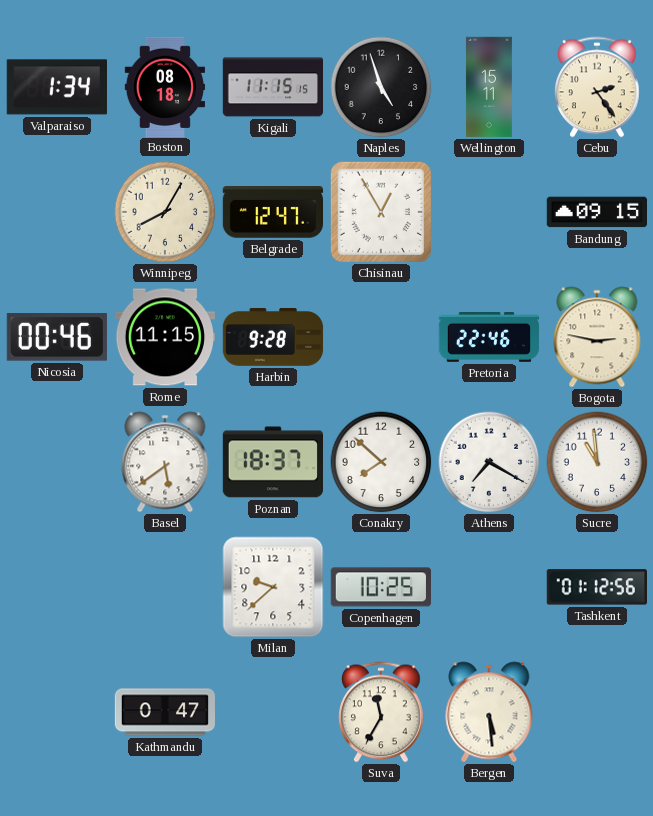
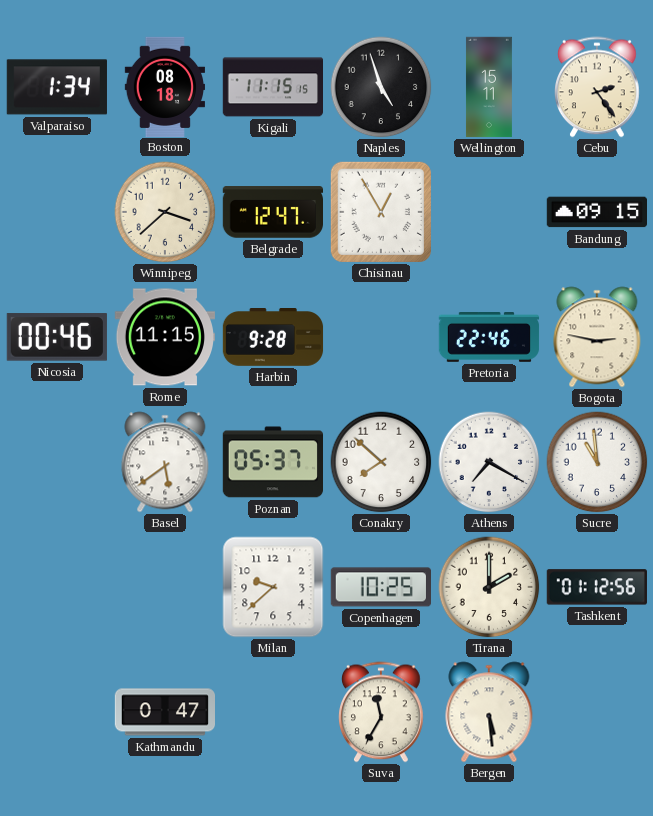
Winnipeg: 8:05 -> 3:38
Poznan: 18:37 -> 05:37
Tirana: none -> 2:00
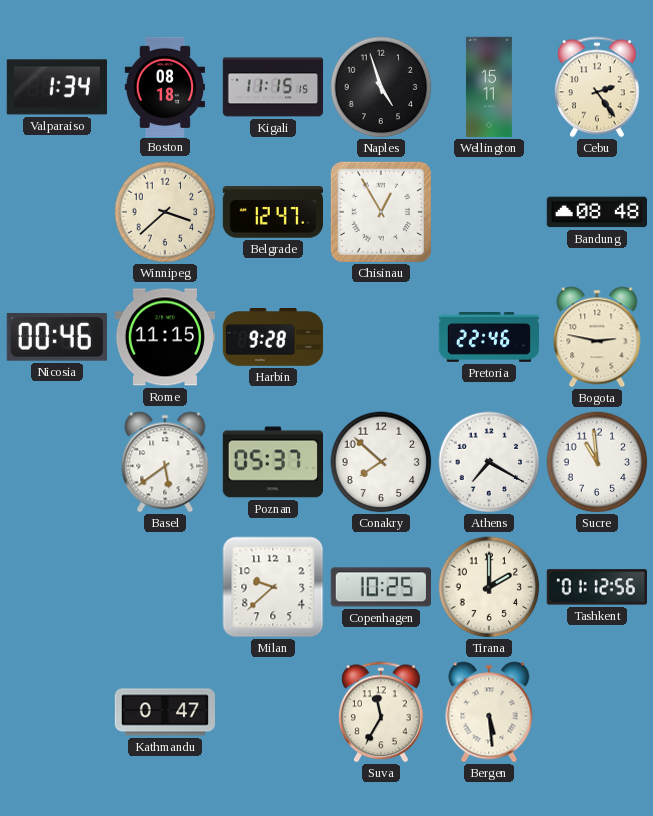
Bandung: 09:15 -> 08:48
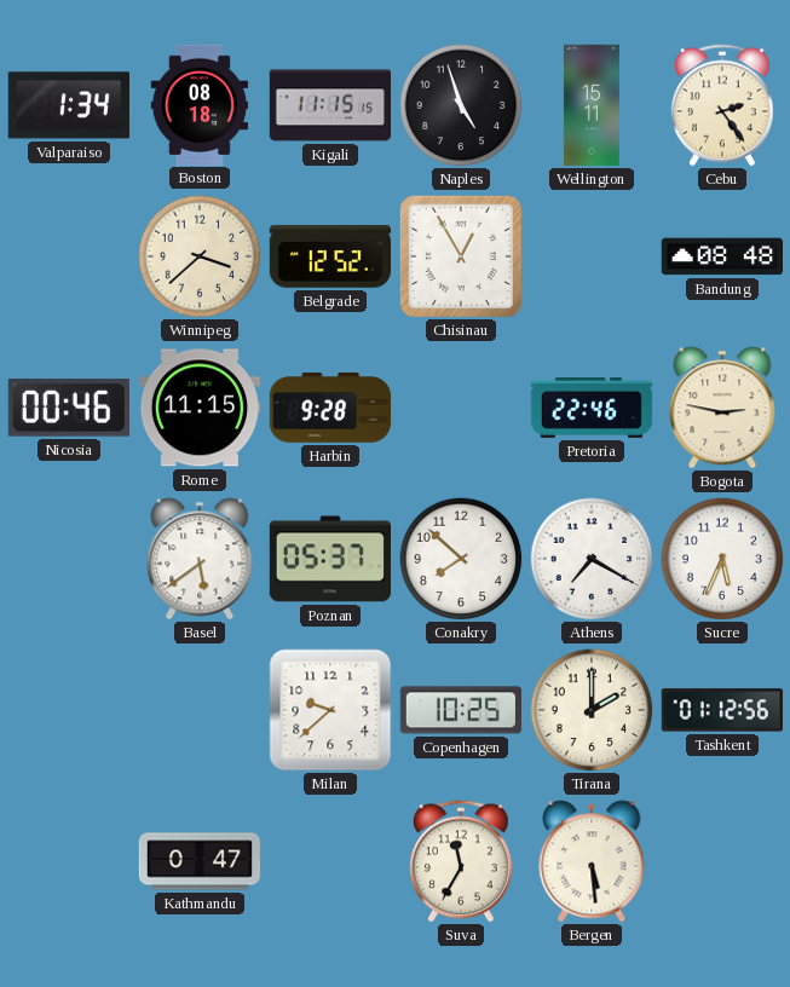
Belgrade: 12:47 -> 12:52
Sucre: 10:59 -> 5:34
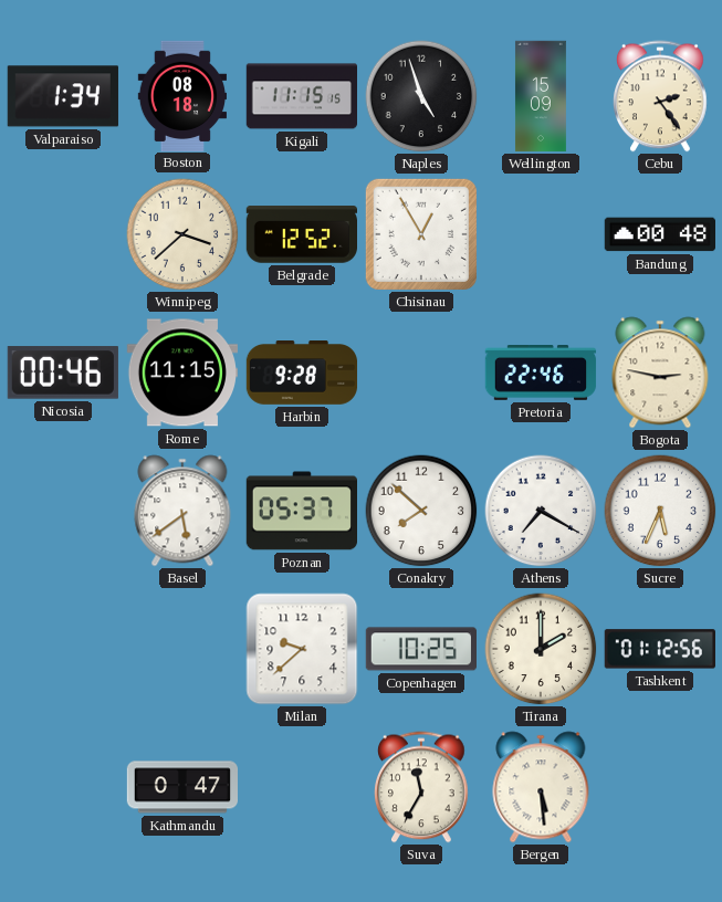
Wellington: 15:11 -> 15:09
Bandung: 08:48 -> 00:48
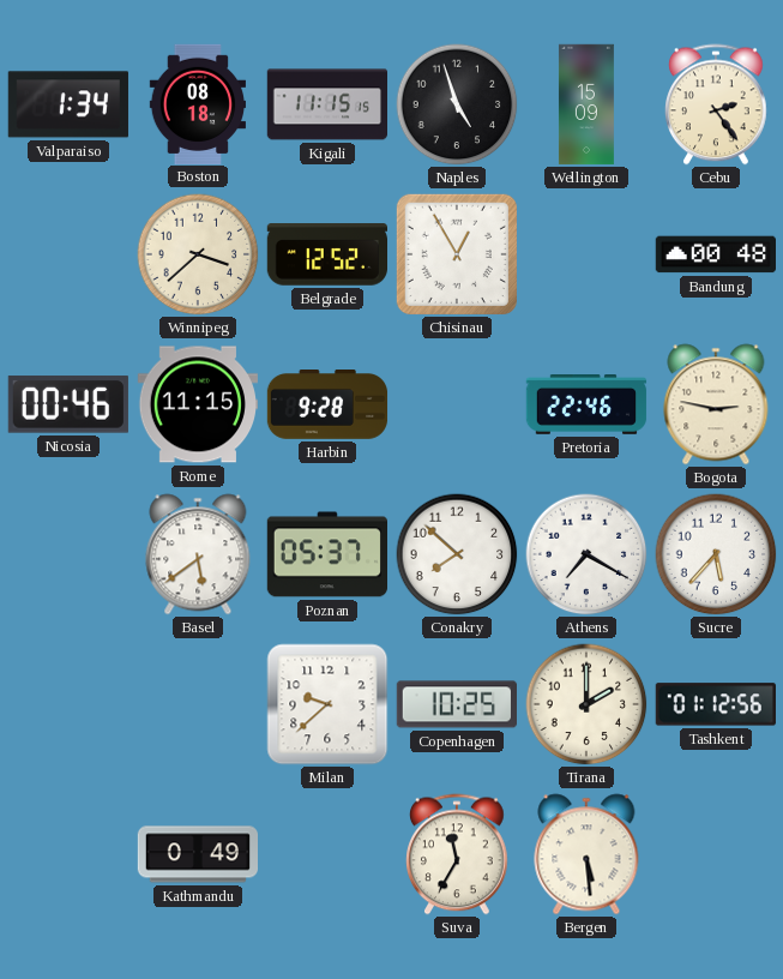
Sucre: 5:34 -> 5:37
Kathmandu: 0:47 -> 0:49
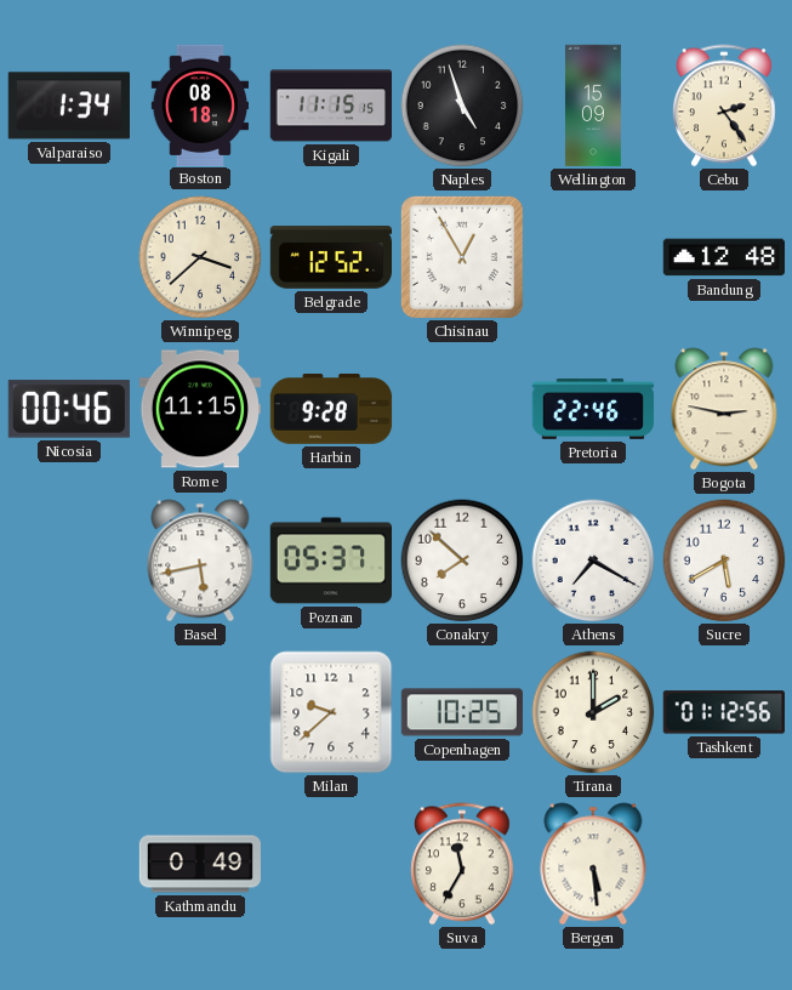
Bandung: 00:48 -> 12:48
Basel: 5:39 -> 5:43
Sucre: 5:37 -> 5:40
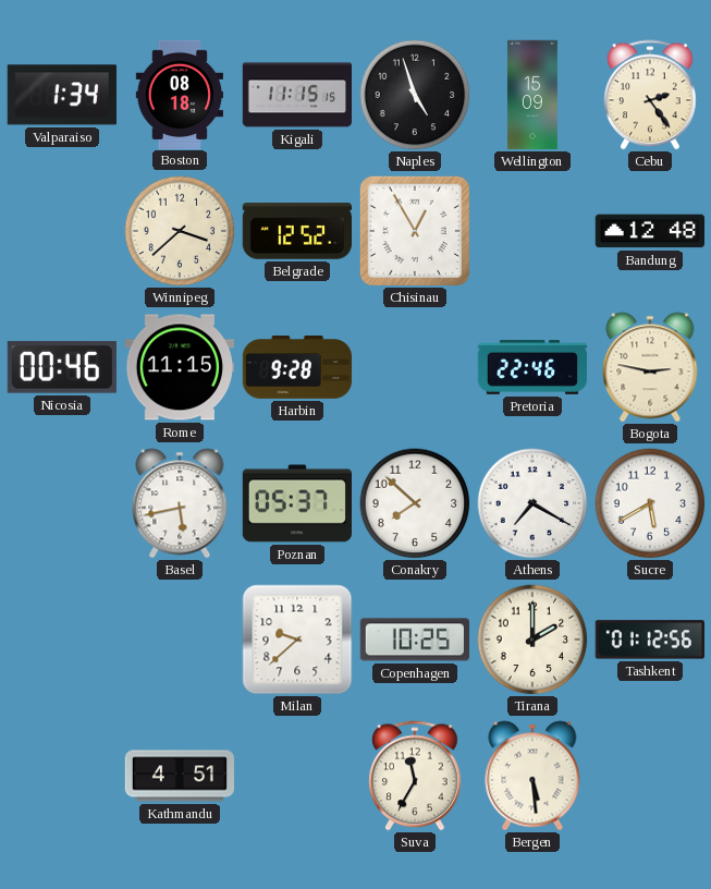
Kathmandu: 0:49 -> 4:51
